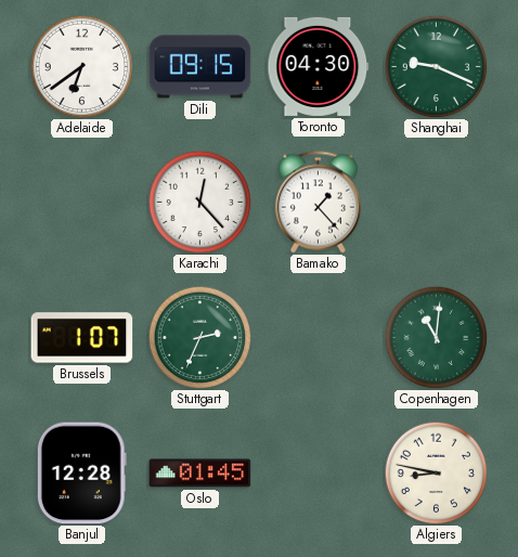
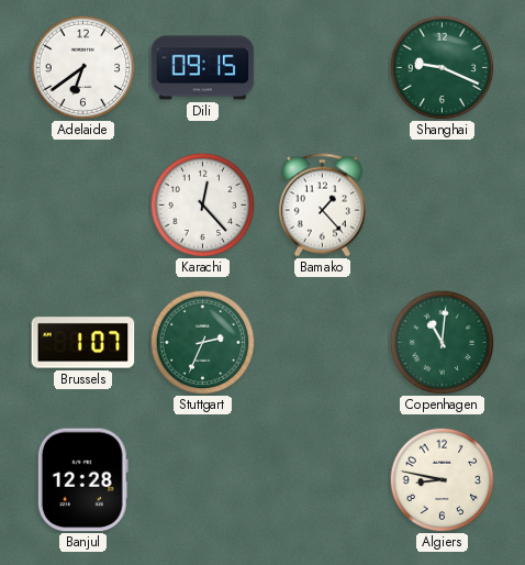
Toronto: 04:30 -> none
Oslo: 01:45 -> none
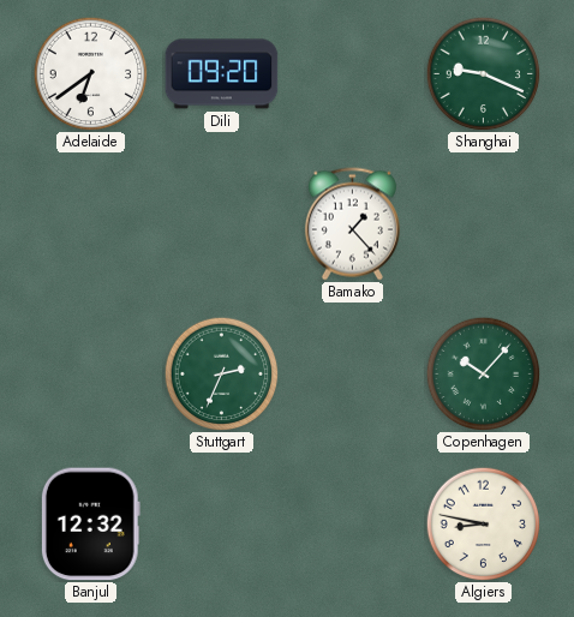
Dili: 09:15 -> 09:20
Karachi: 12:23 -> none
Brussels: 1:07 -> none
Copenhagen: 11:01 -> 10:07
Banjul: 12:28 -> 12:32
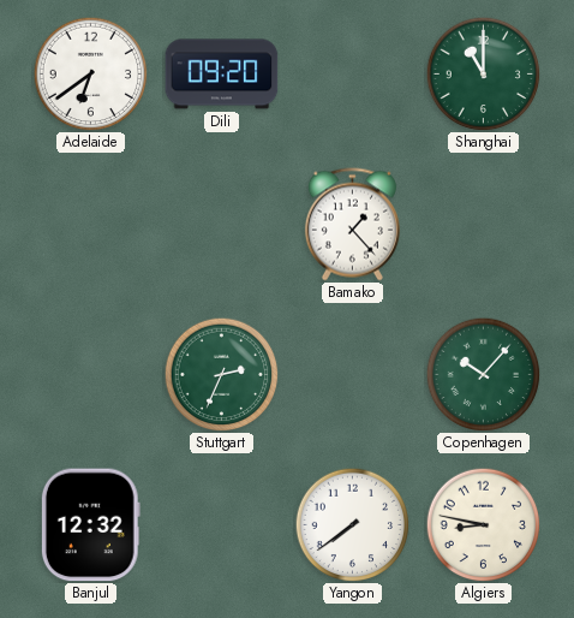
Shanghai: 9:19 -> 11:00
Yangon: none -> 7:39
